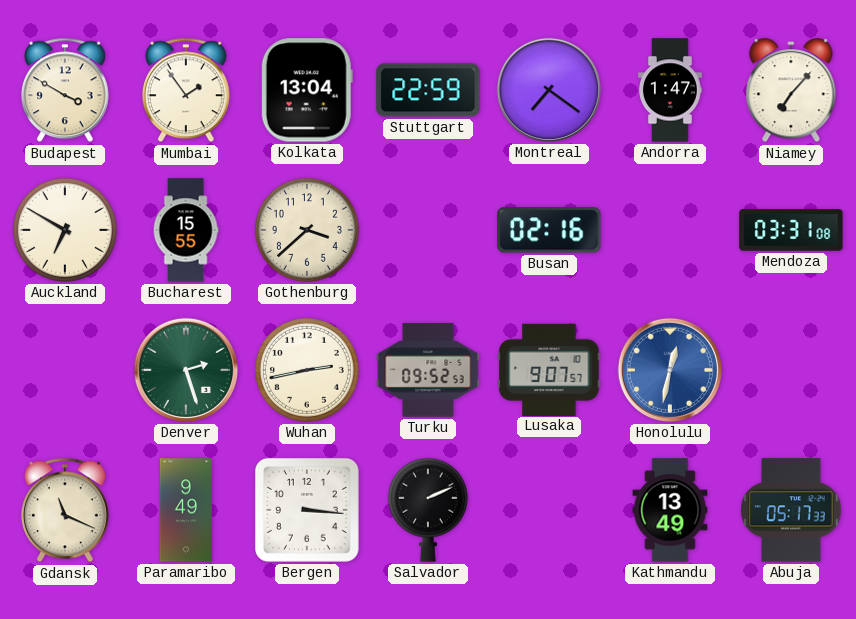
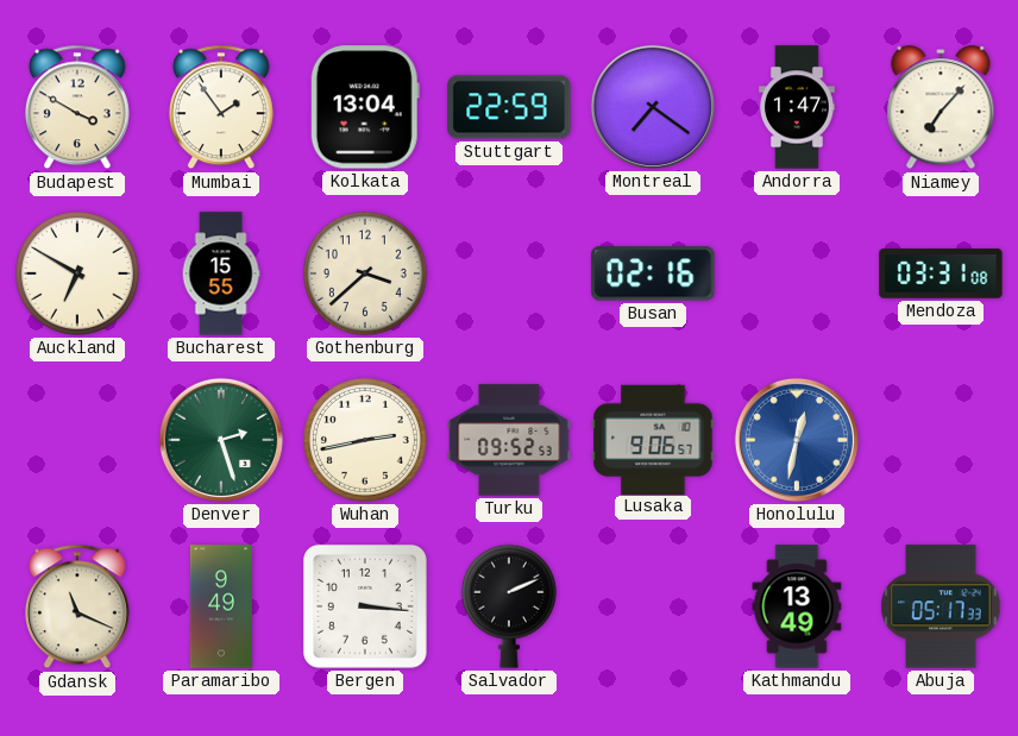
Lusaka: 9:07 -> 9:06
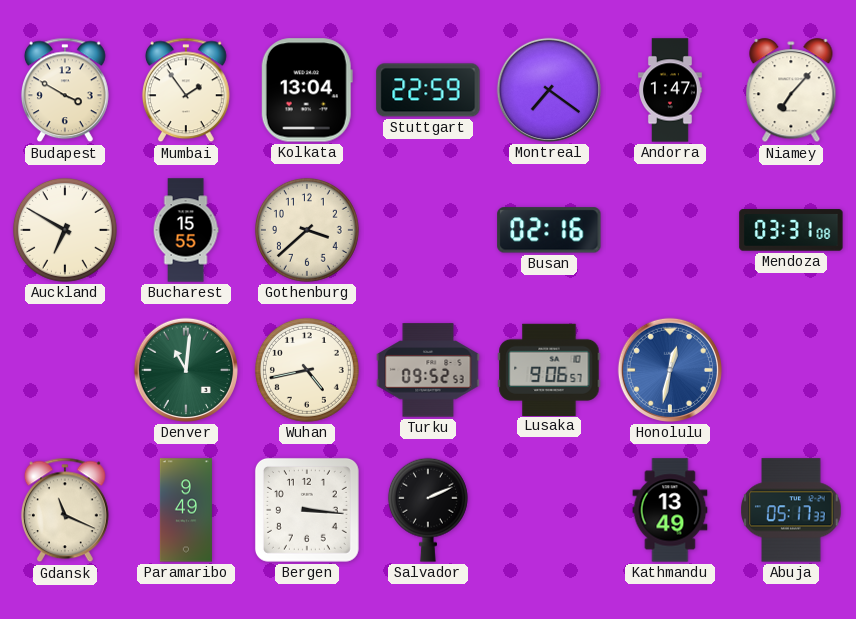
Denver: 2:27 -> 11:01
Wuhan: 2:43 -> 4:43
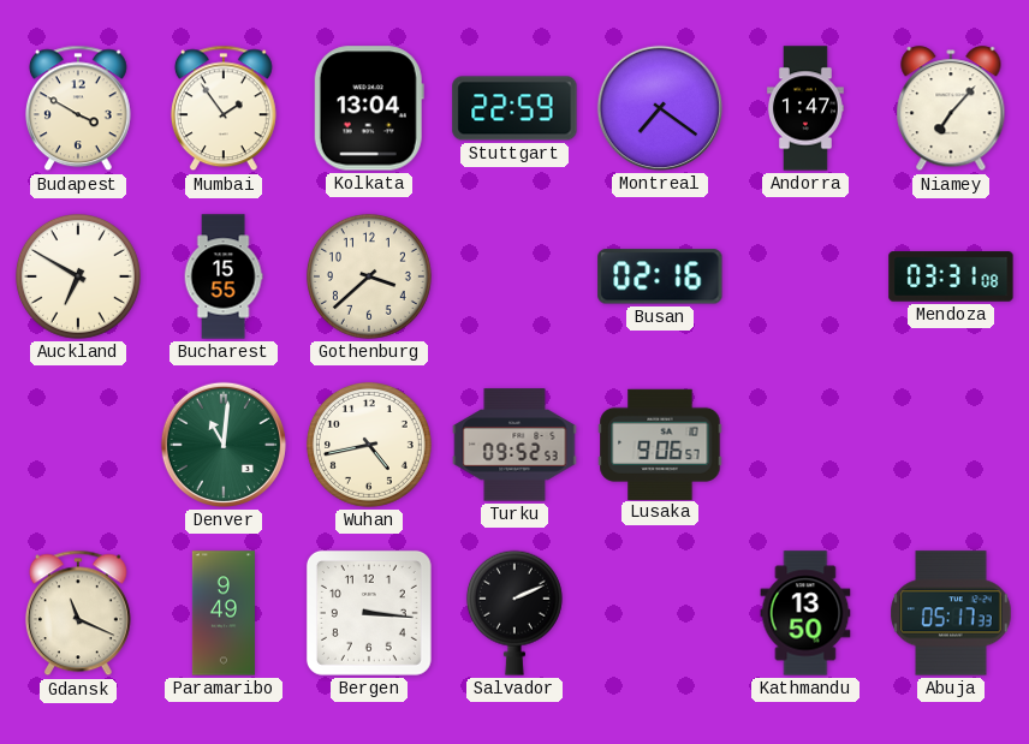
Honolulu: 12:32 -> none
Kathmandu: 13:49 -> 13:50
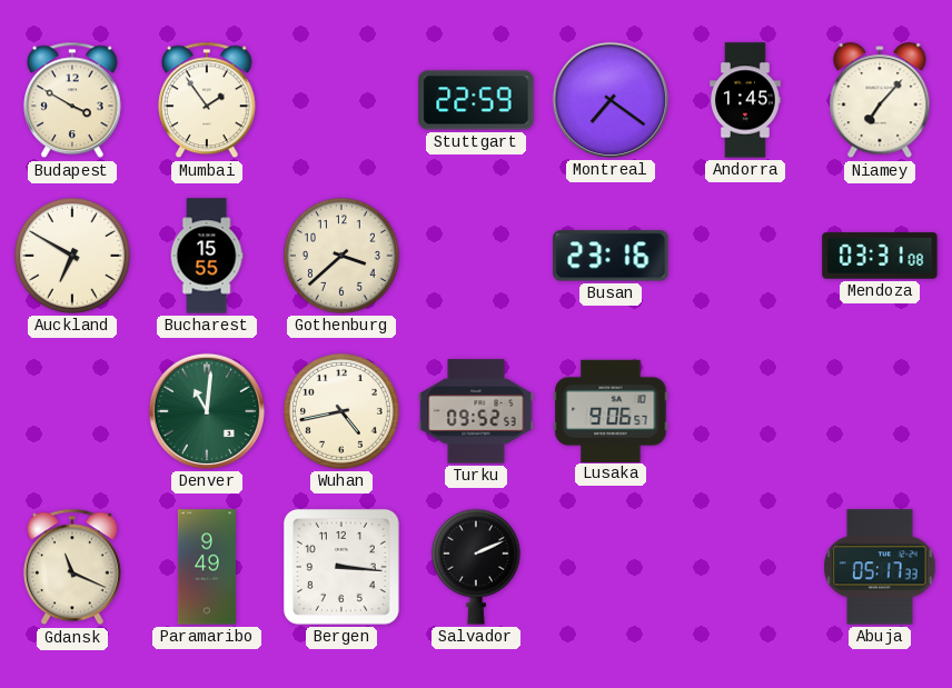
Kolkata: 13:04 -> none
Andorra: 1:47 -> 1:45
Busan: 02:16 -> 23:16
Kathmandu: 13:50 -> none
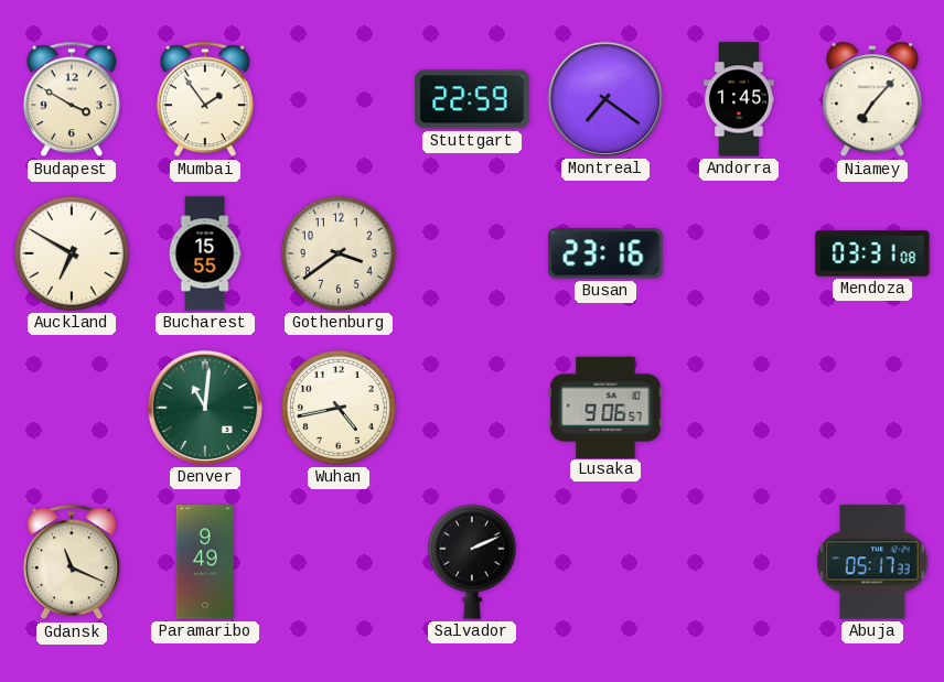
Gothenburg: 3:38 -> 3:39
Turku: 09:52 -> none
Bergen: 3:16 -> none
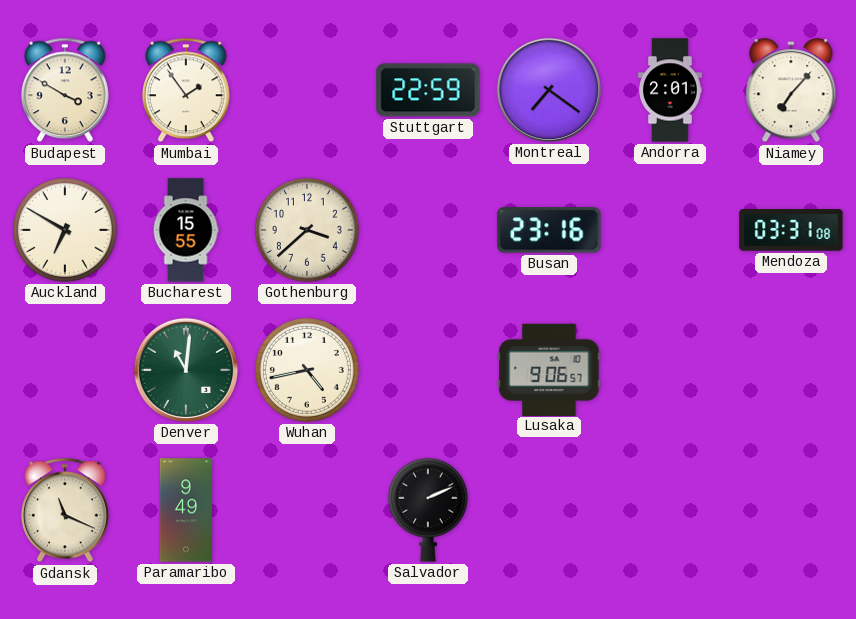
Andorra: 1:45 -> 2:01
Gothenburg: 3:39 -> 3:38
Abuja: 05:17 -> none
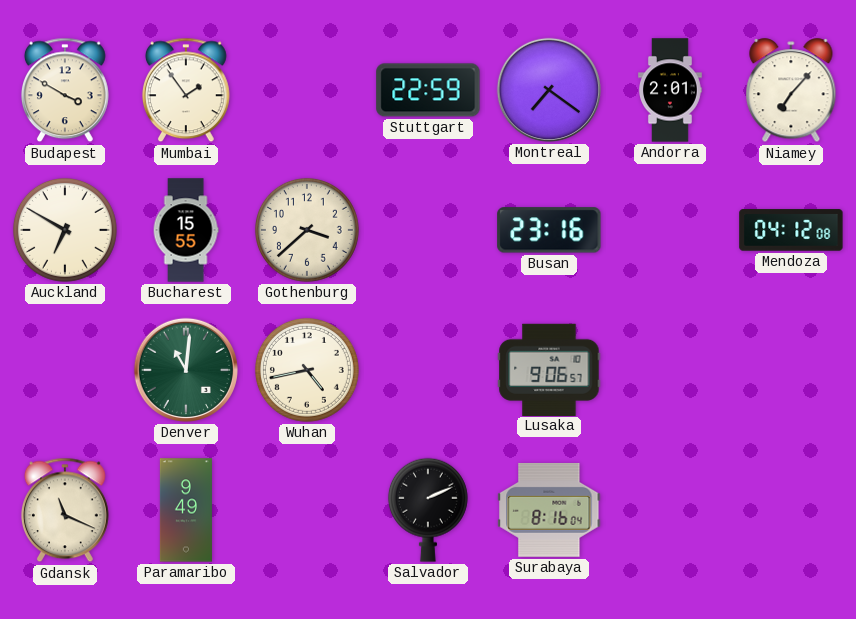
Mendoza: 03:31 -> 04:12
Surabaya: none -> 8:16
